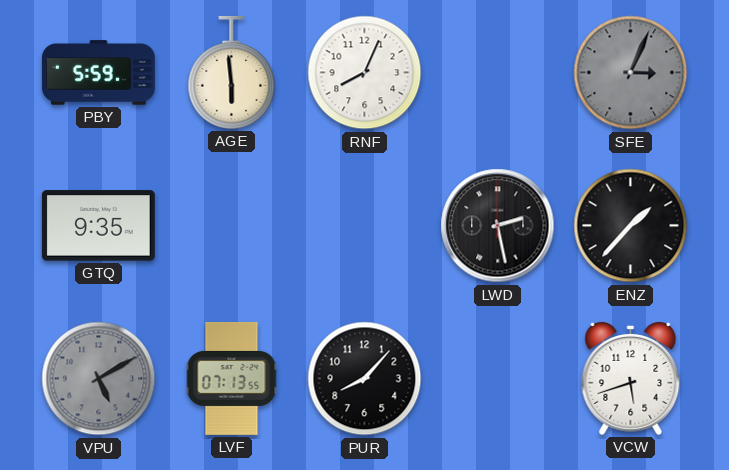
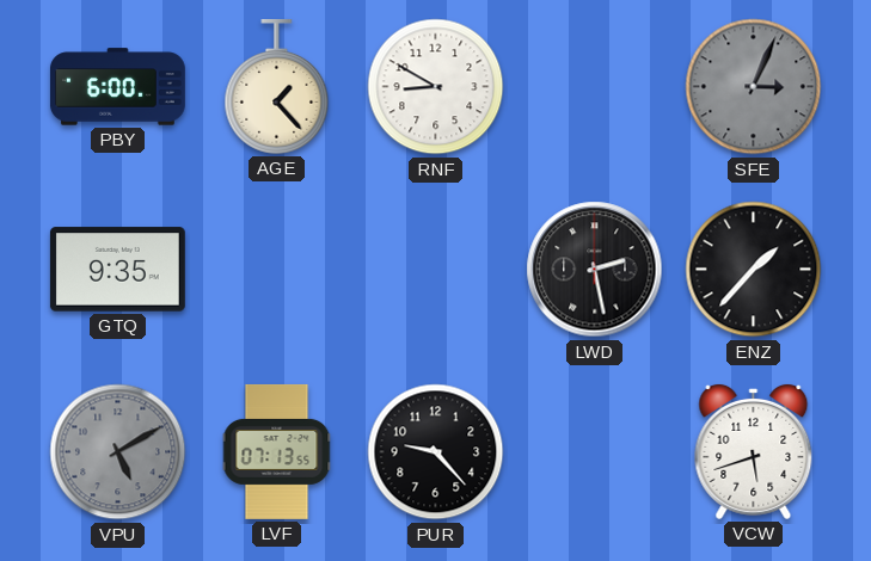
PBY: 5:59 -> 6:00
AGE: 5:59 -> 1:23
RNF: 8:04 -> 8:50
PUR: 8:07 -> 9:23
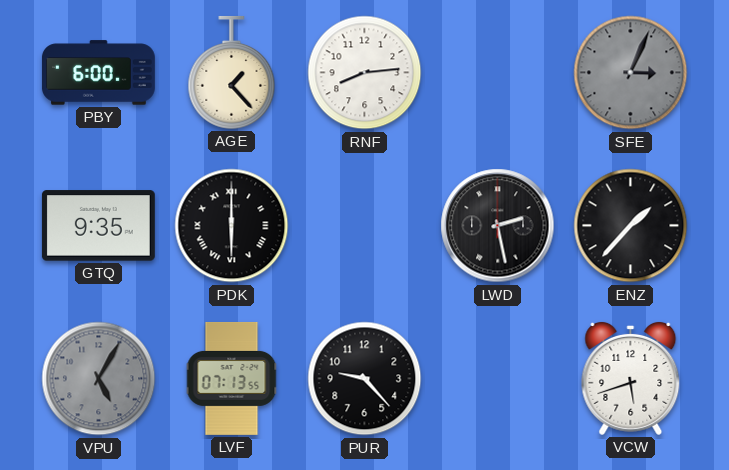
RNF: 8:50 -> 8:14
PDK: none -> 6:00
VPU: 5:10 -> 5:05
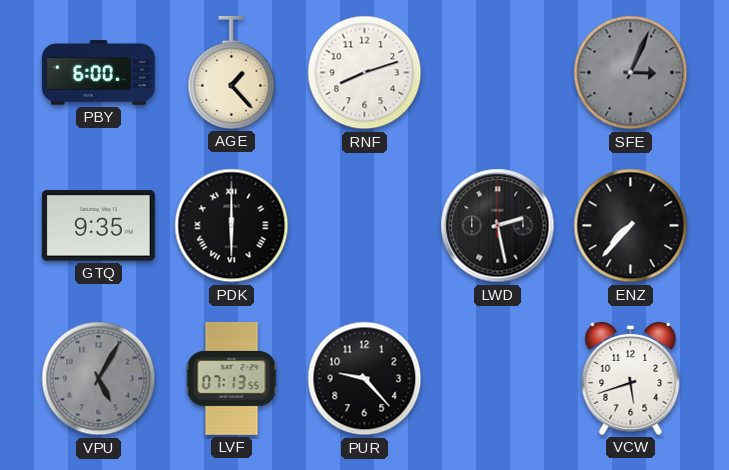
RNF: 8:14 -> 8:12
ENZ: 1:37 -> 7:37
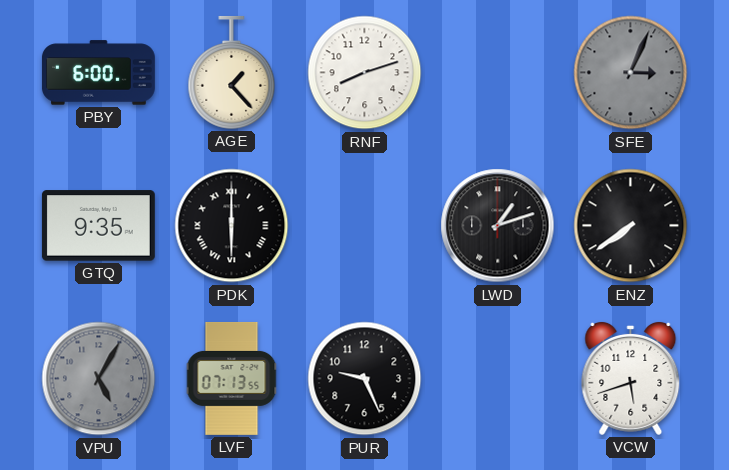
LWD: 2:28 -> 1:12
ENZ: 7:37 -> 7:39
PUR: 9:23 -> 9:26
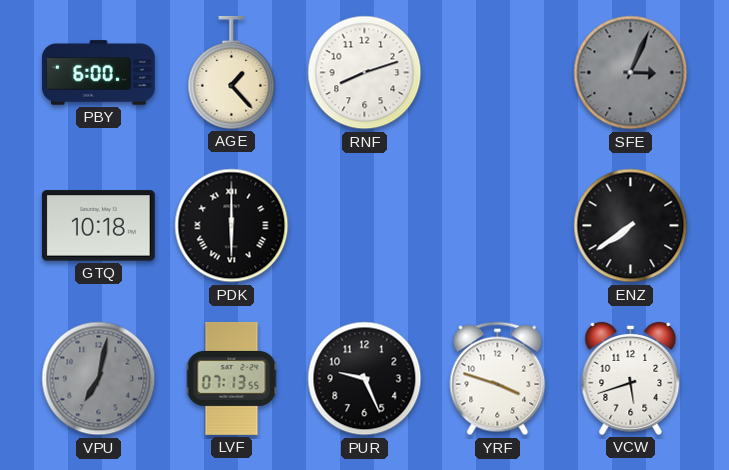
GTQ: 9:35 -> 10:18
LWD: 1:12 -> none
VPU: 5:05 -> 7:02
YRF: none -> 3:48
